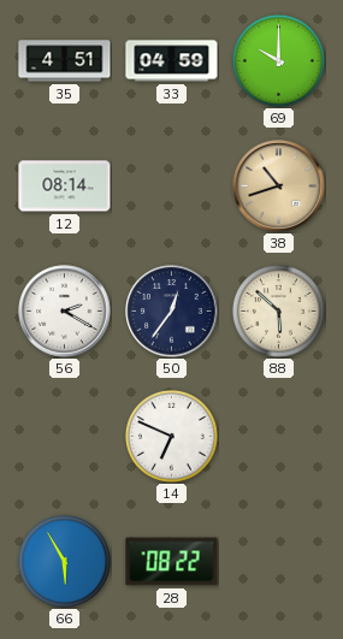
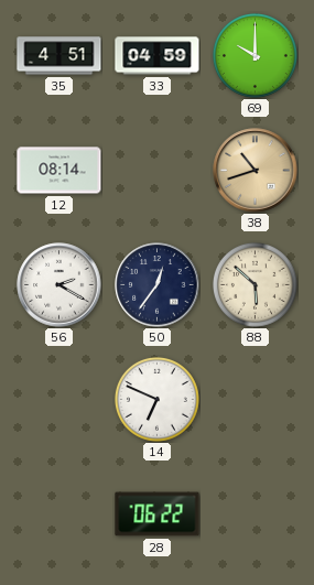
66: 5:55 -> none
28: 08:22 -> 06:22
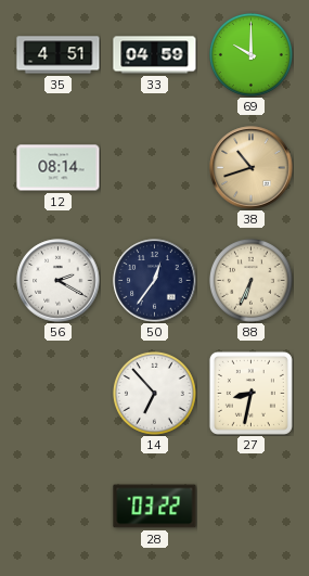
88: 5:52 -> 6:34
14: 6:49 -> 6:53
27: none -> 8:32
28: 06:22 -> 03:22
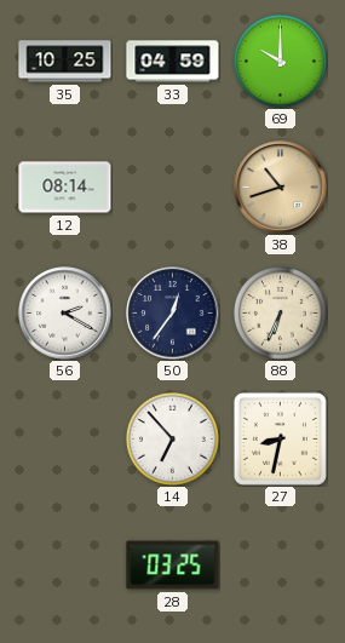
35: 4:51 -> 10:25
28: 03:22 -> 03:25
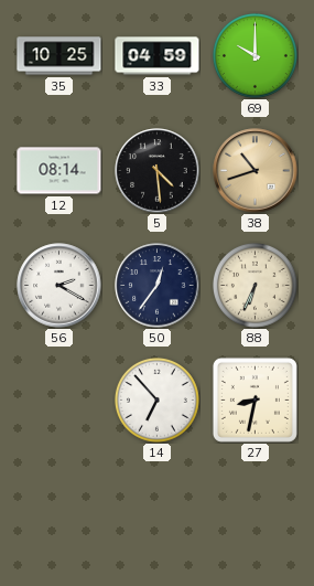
5: none -> 4:29
28: 03:25 -> none
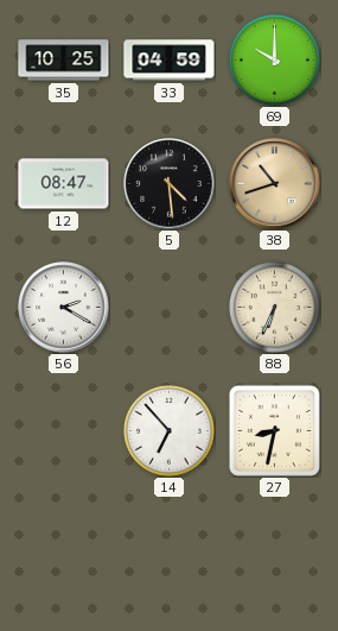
12: 08:14 -> 08:47
50: 12:36 -> none
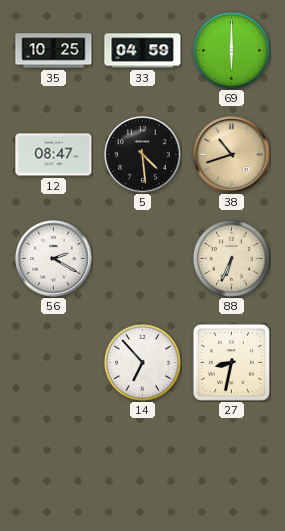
69: 10:00 -> 6:00
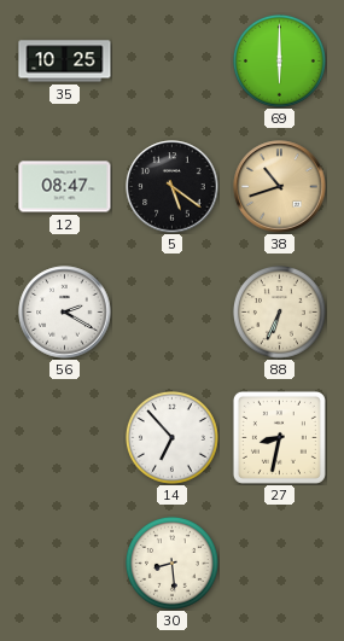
33: 04:59 -> none
5: 4:29 -> 5:21
30: none -> 8:29
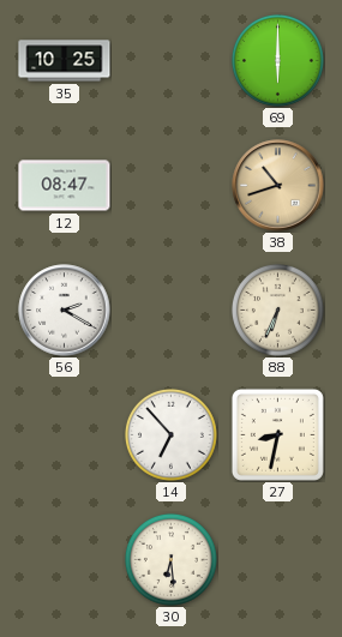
5: 5:21 -> none
30: 8:29 -> 6:29
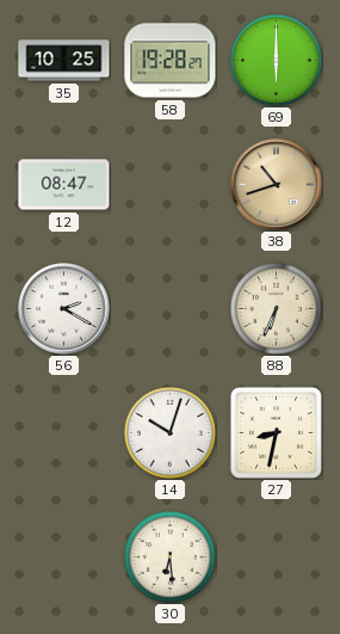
58: none -> 19:28
14: 6:53 -> 10:03
